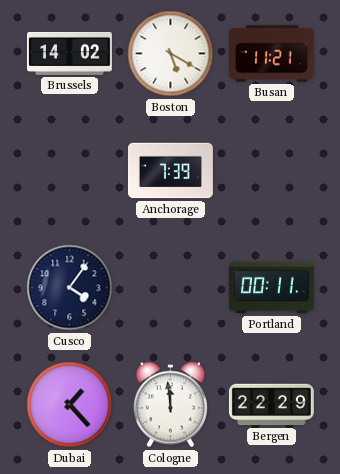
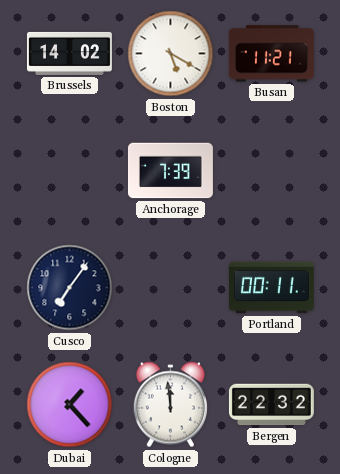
Cusco: 4:06 -> 7:06
Bergen: 22:29 -> 22:32
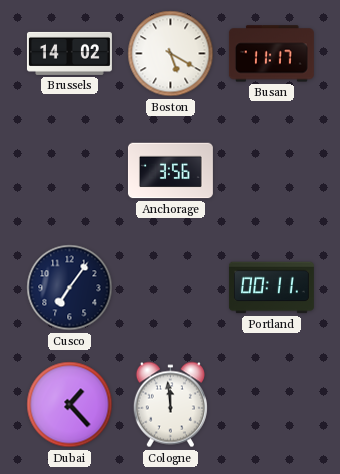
Busan: 11:21 -> 11:17
Anchorage: 7:39 -> 3:56
Bergen: 22:32 -> none
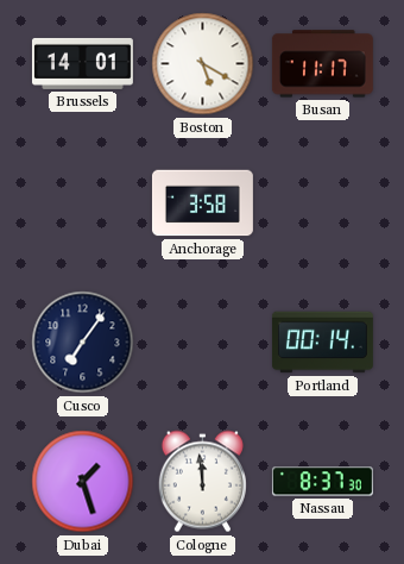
Brussels: 14:02 -> 14:01
Anchorage: 3:56 -> 3:58
Portland: 00:11 -> 00:14
Dubai: 1:23 -> 1:27
Nassau: none -> 8:37
